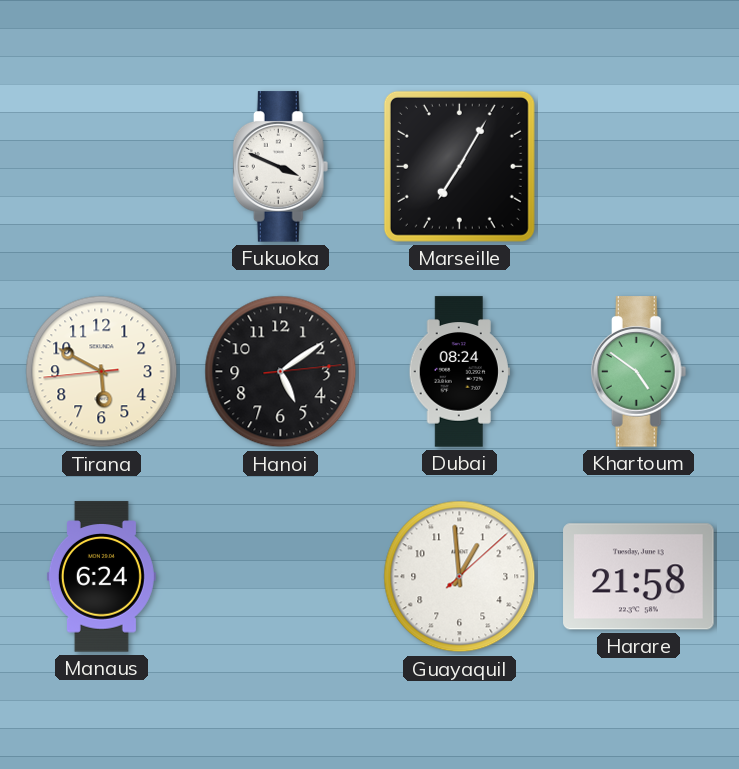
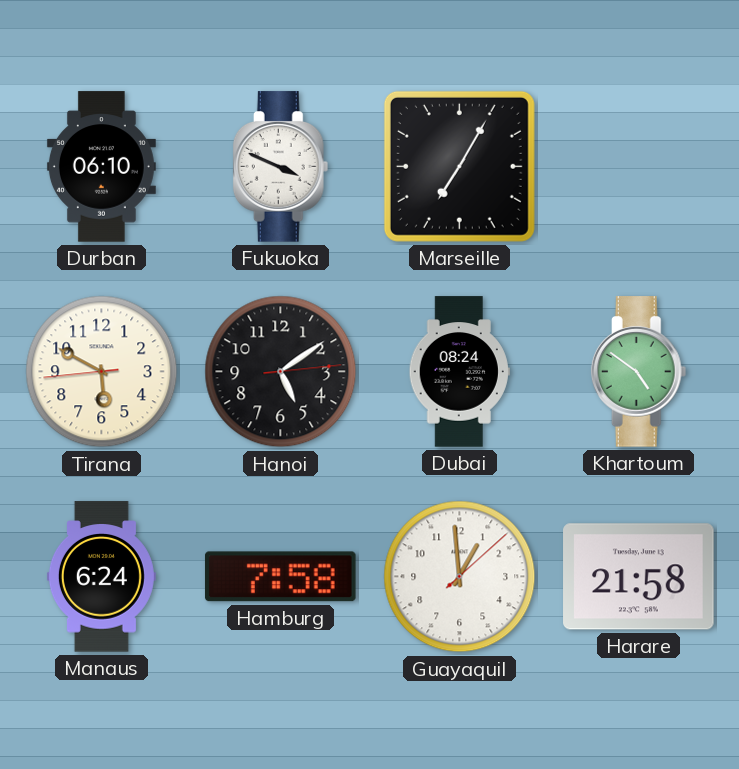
Durban: none -> 06:10
Hamburg: none -> 7:58
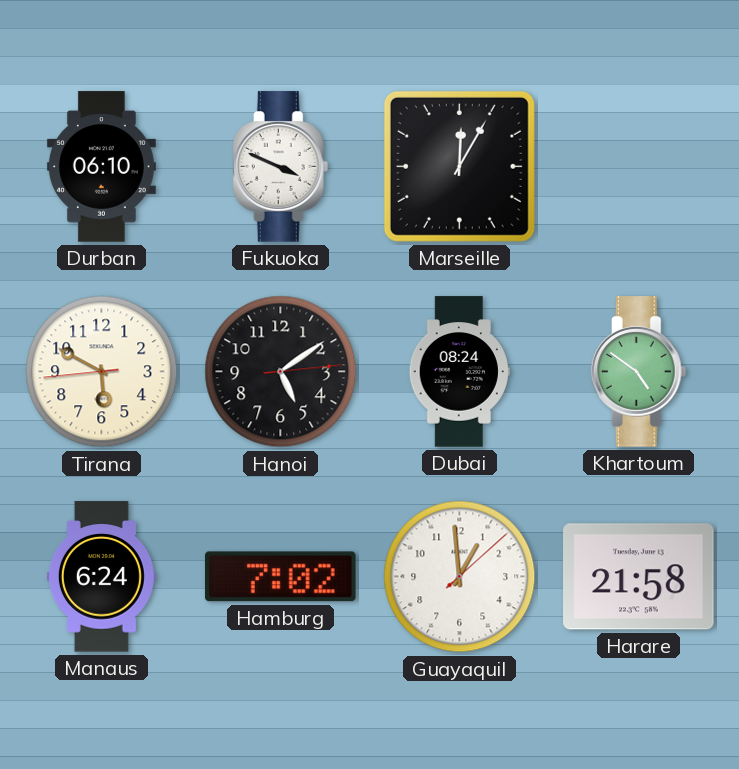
Marseille: 7:05 -> 12:05
Hamburg: 7:58 -> 7:02
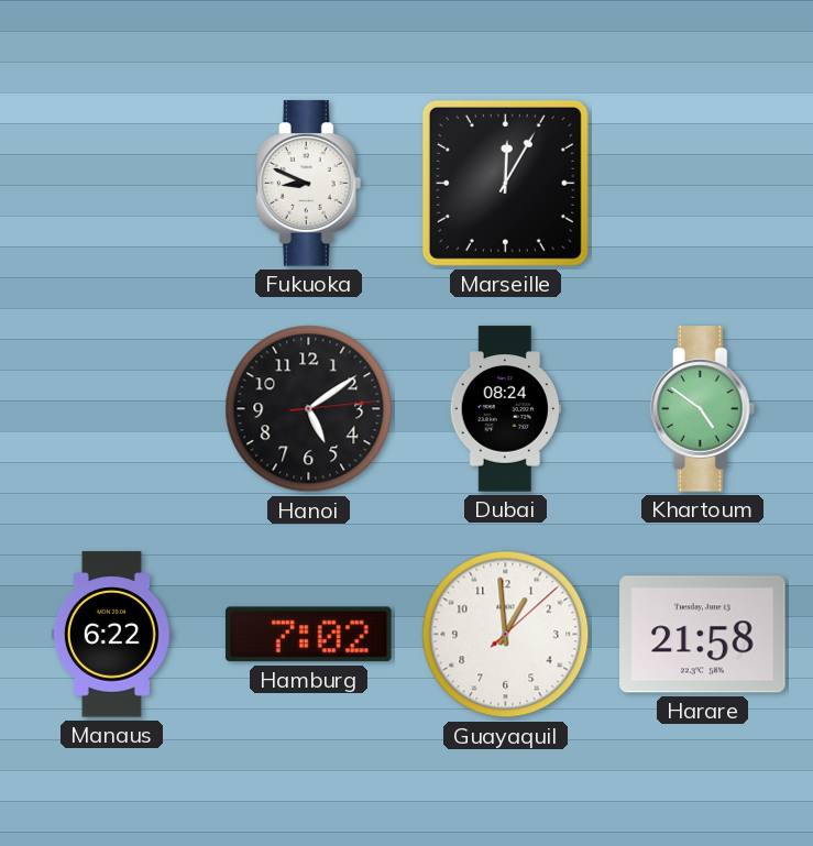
Durban: 06:10 -> none
Fukuoka: 3:49 -> 8:49
Tirana: 5:49 -> none
Manaus: 6:24 -> 6:22
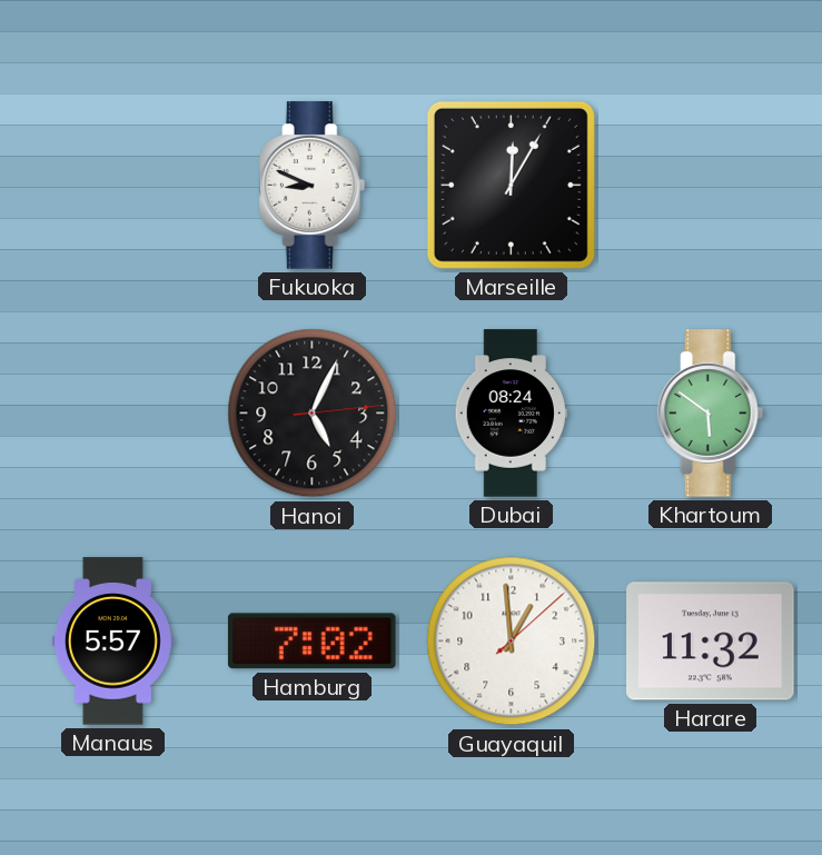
Hanoi: 5:09 -> 5:04
Khartoum: 4:51 -> 5:51
Manaus: 6:22 -> 5:57
Harare: 21:58 -> 11:32
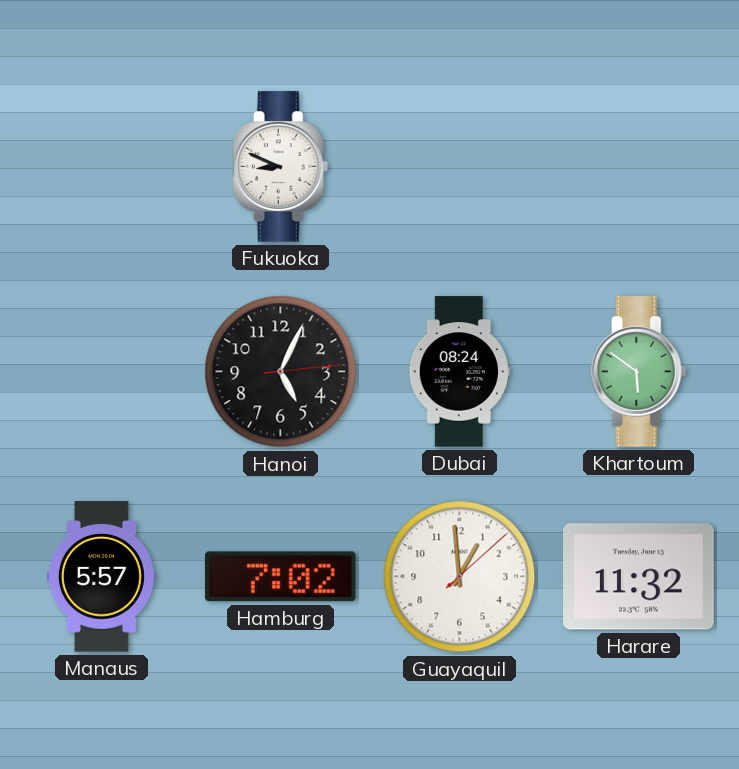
Marseille: 12:05 -> none
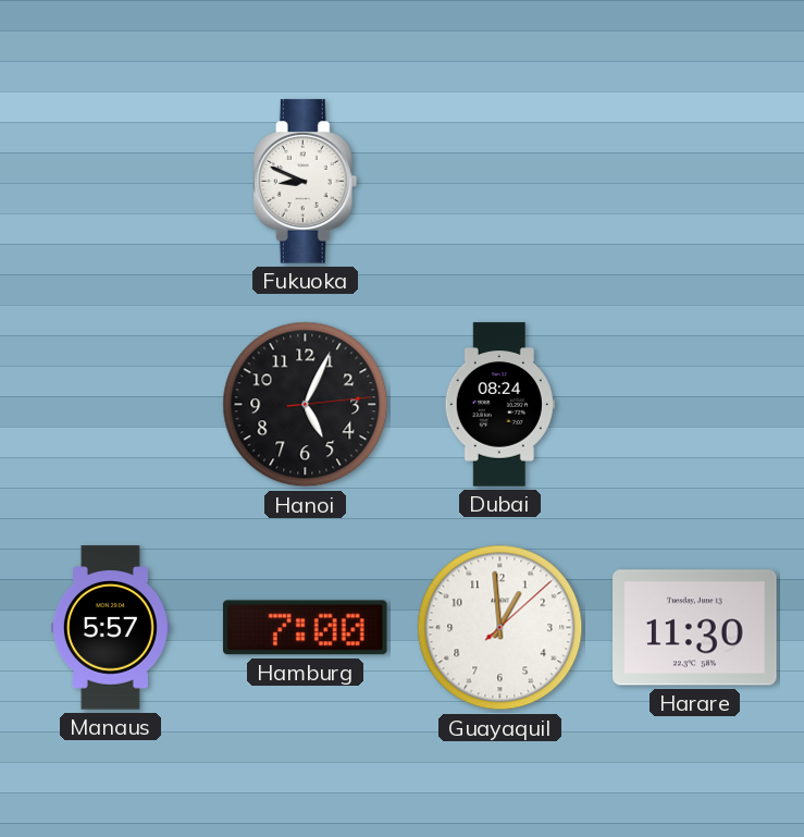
Khartoum: 5:51 -> none
Hamburg: 7:02 -> 7:00
Harare: 11:32 -> 11:30
